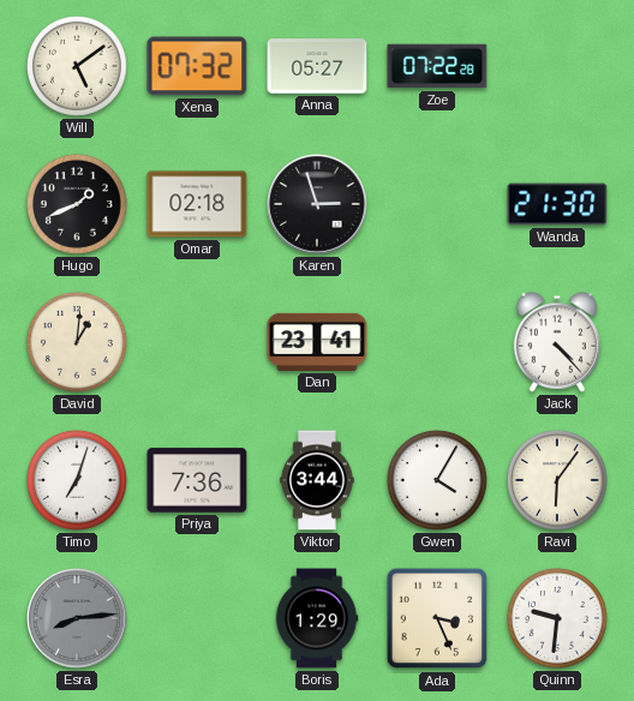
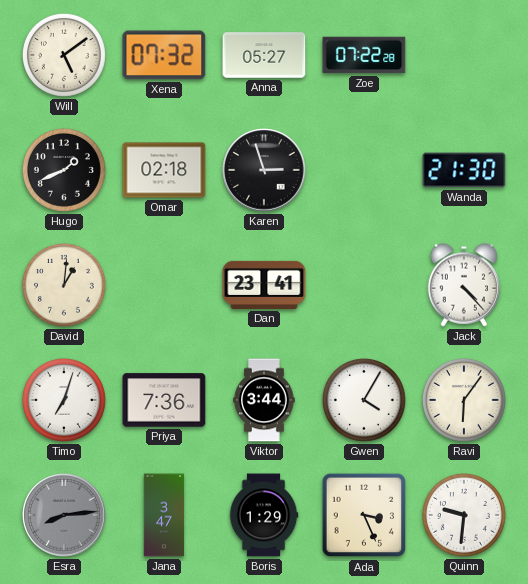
Jana: none -> 3:47
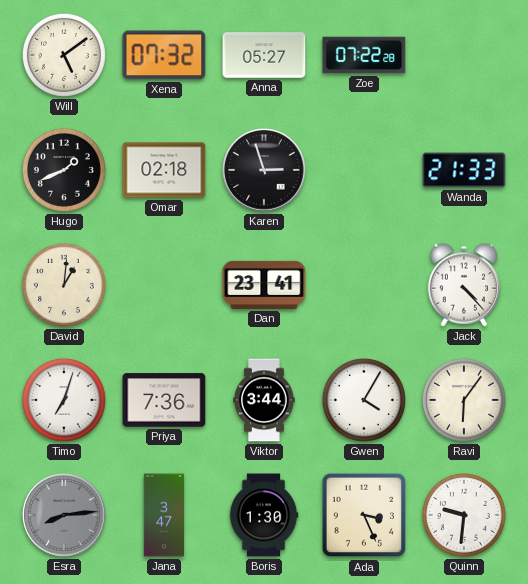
Wanda: 21:30 -> 21:33
Boris: 1:29 -> 1:30
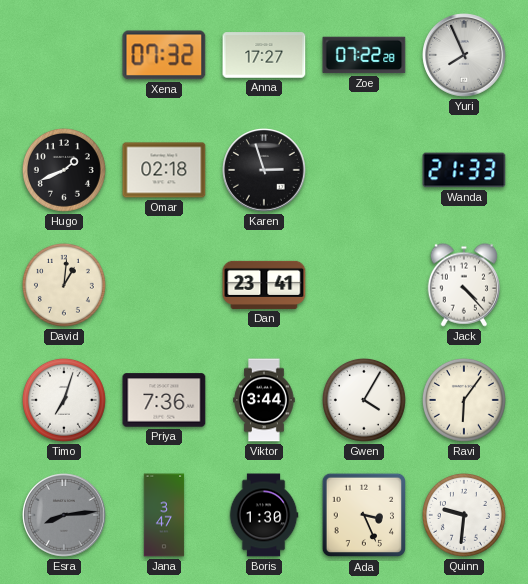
Will: 5:09 -> none
Anna: 05:27 -> 17:27
Yuri: none -> 7:56
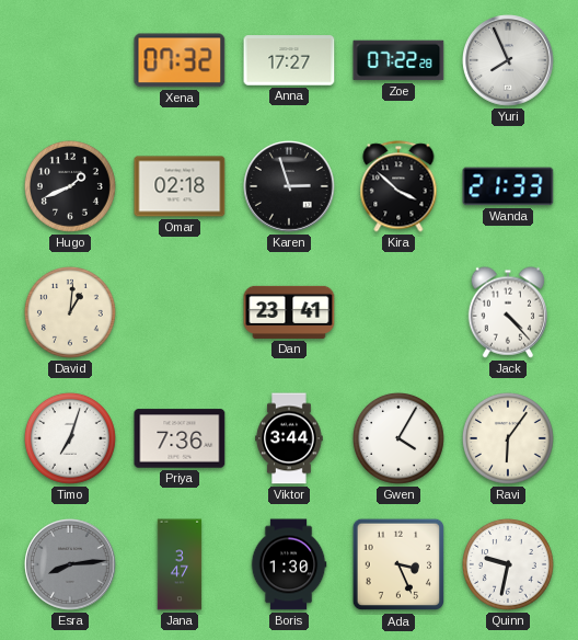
Kira: none -> 3:52
Quinn: 9:31 -> 9:32
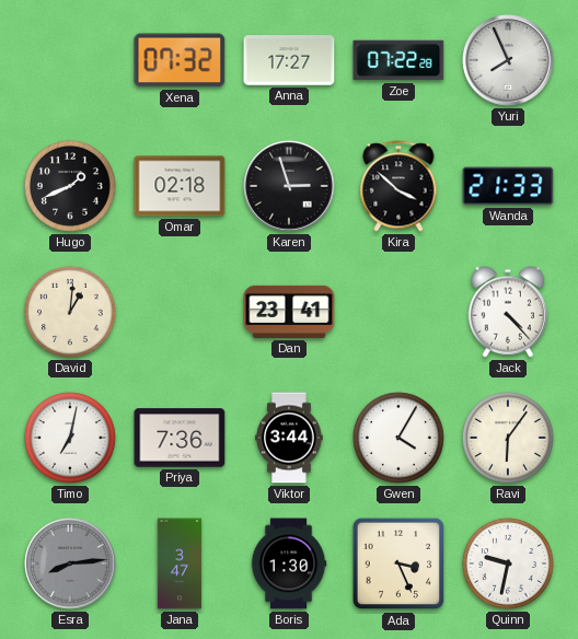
Timo: 7:03 -> 7:02
